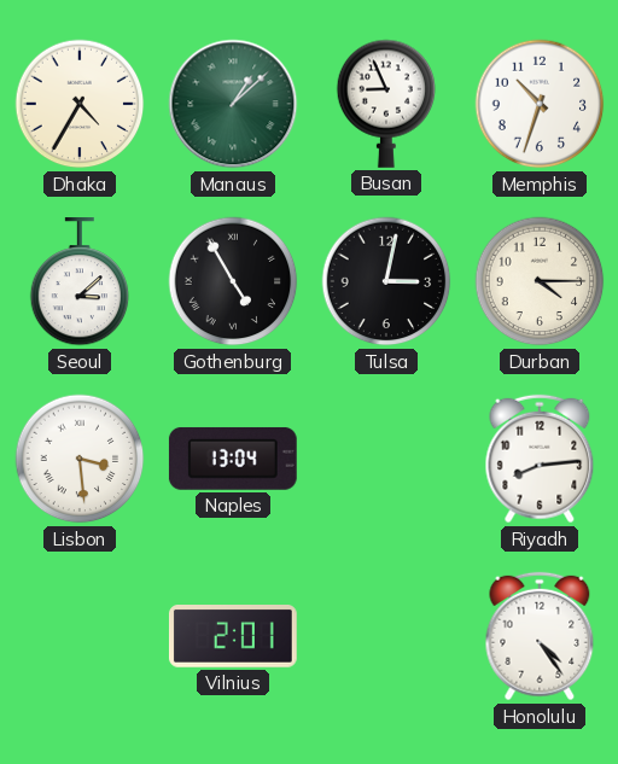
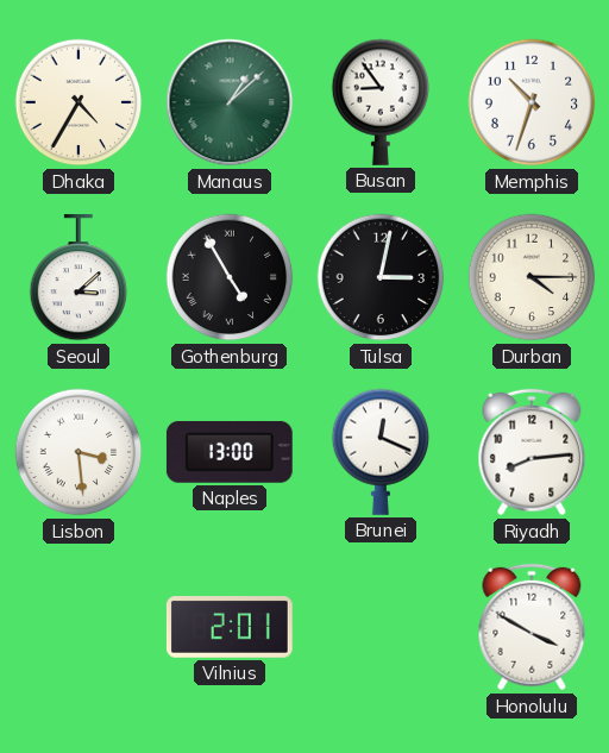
Busan: 8:56 -> 8:54
Naples: 13:04 -> 13:00
Brunei: none -> 12:19
Honolulu: 4:24 -> 3:50
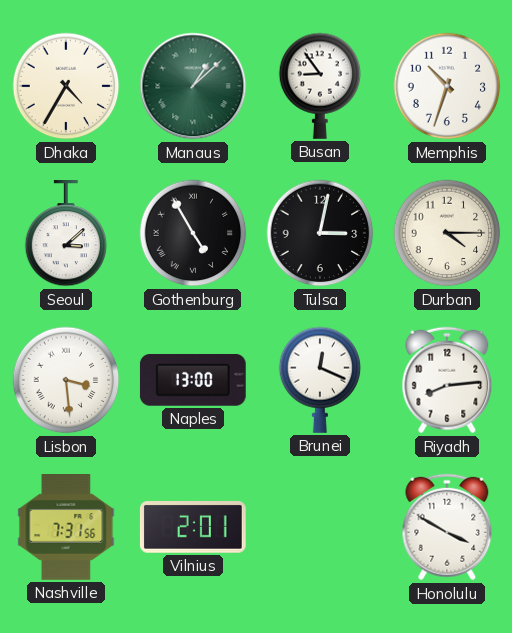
Nashville: none -> 7:31
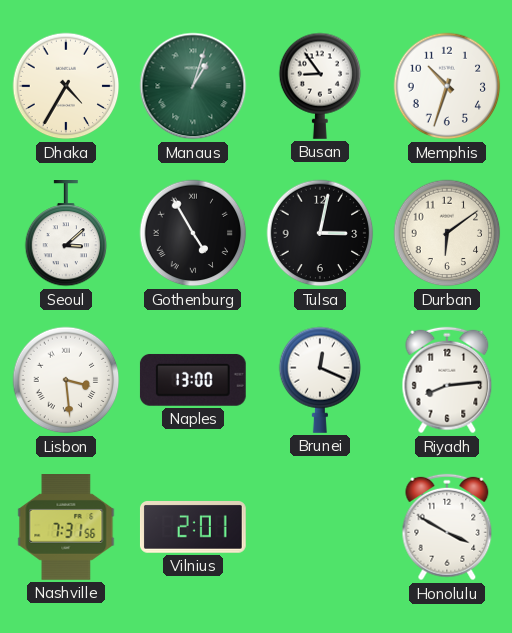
Manaus: 1:08 -> 1:03
Durban: 4:15 -> 6:09
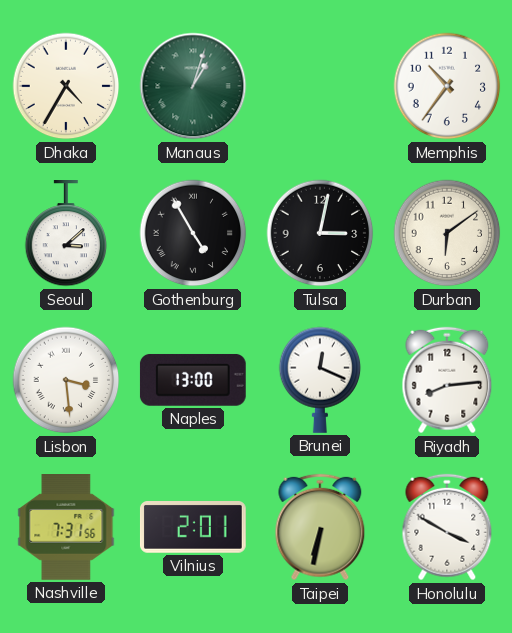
Busan: 8:54 -> none
Memphis: 10:33 -> 10:36
Taipei: none -> 6:32
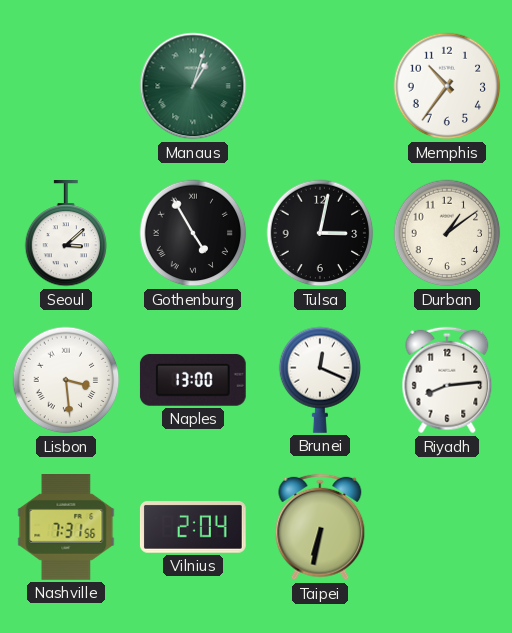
Dhaka: 4:35 -> none
Durban: 6:09 -> 1:09
Vilnius: 2:01 -> 2:04
Honolulu: 3:50 -> none
